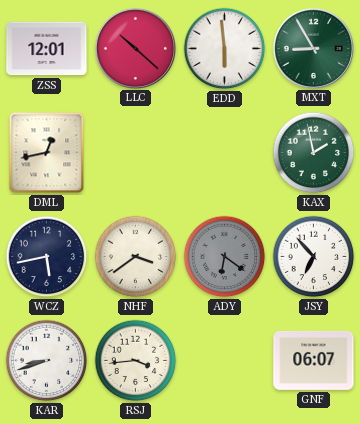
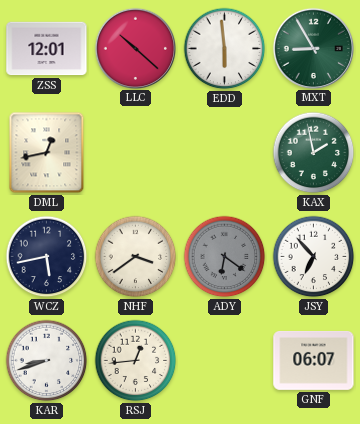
RSJ: 3:44 -> 12:44
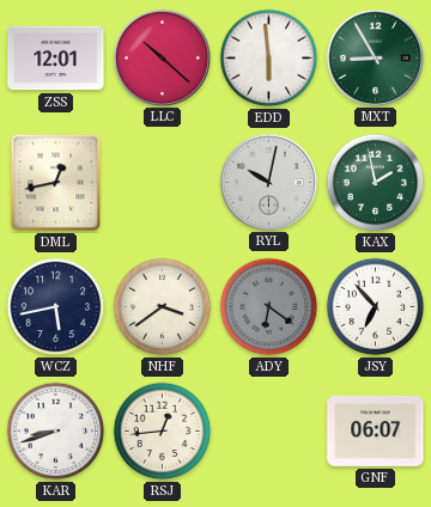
RYL: none -> 10:02
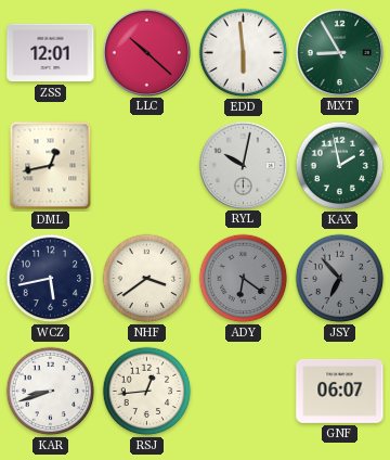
JSY dial: white -> grey
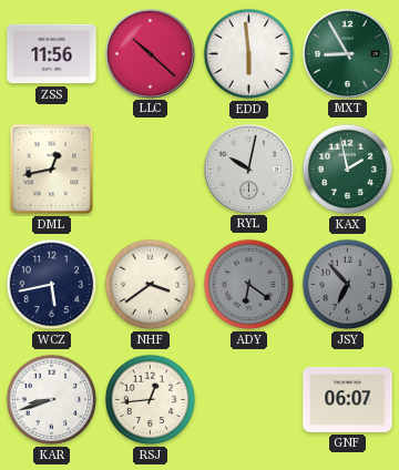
ZSS: 12:01 -> 11:56
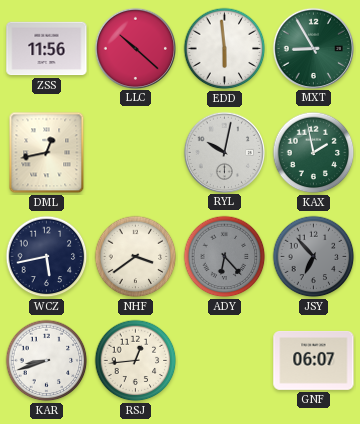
ADY: 6:21 -> 6:23
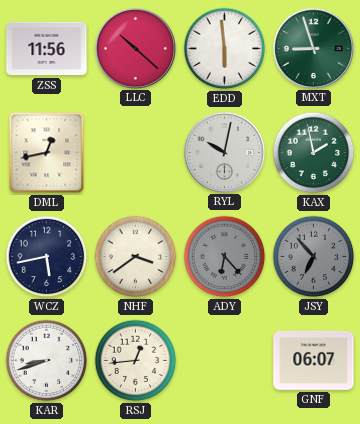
MXT: 8:55 -> 8:57
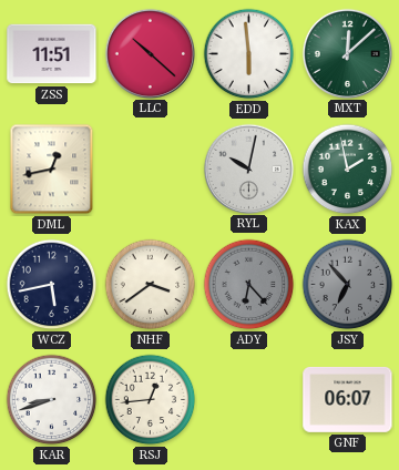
ZSS: 11:56 -> 11:51
MXT: 8:57 -> 12:08
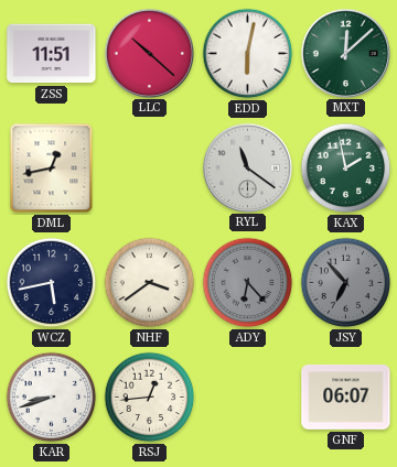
EDD: 5:59 -> 6:02
RYL: 10:02 -> 11:21
